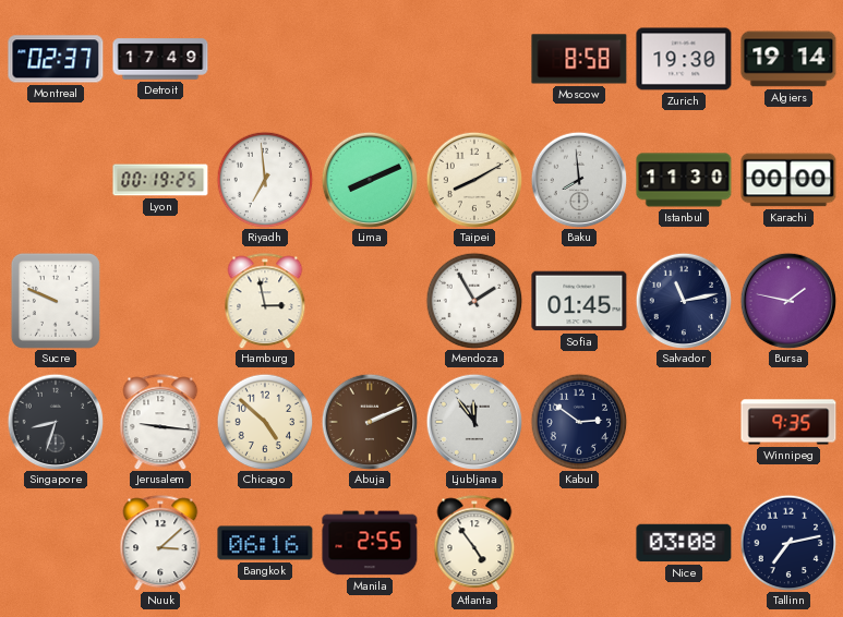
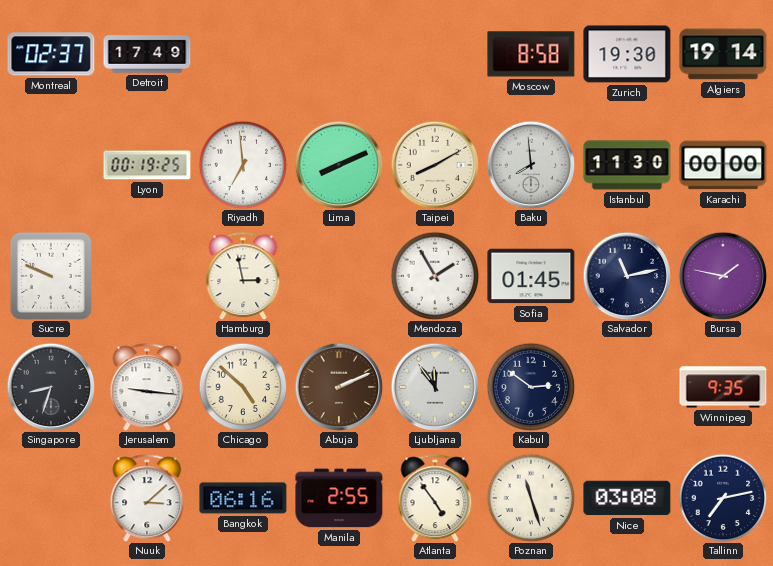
Poznan: none -> 11:27
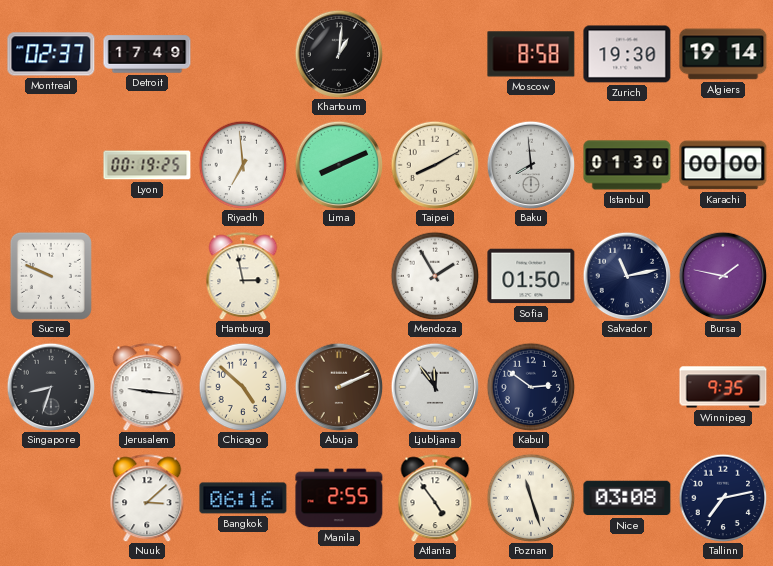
Khartoum: none -> 1:01
Istanbul: 11:30 -> 01:30
Sofia: 01:45 -> 01:50
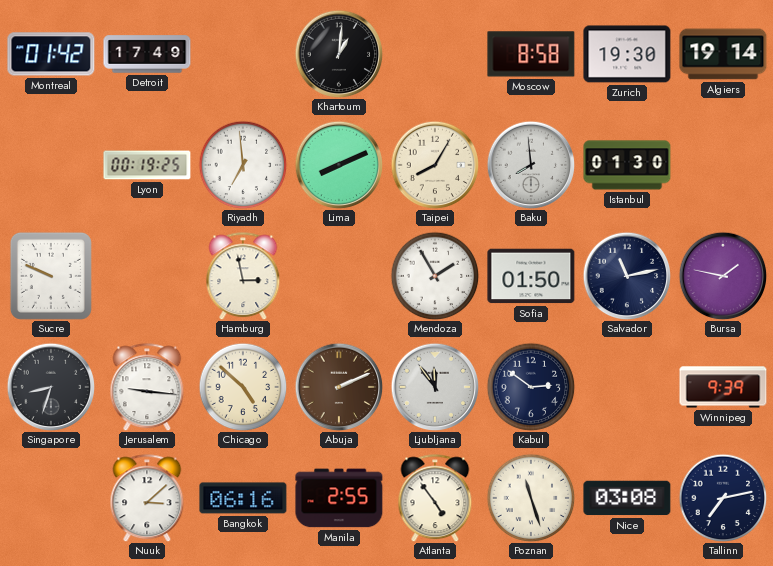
Montreal: 02:37 -> 01:42
Taipei: 8:10 -> 8:05
Karachi: 00:00 -> none
Winnipeg: 9:35 -> 9:39
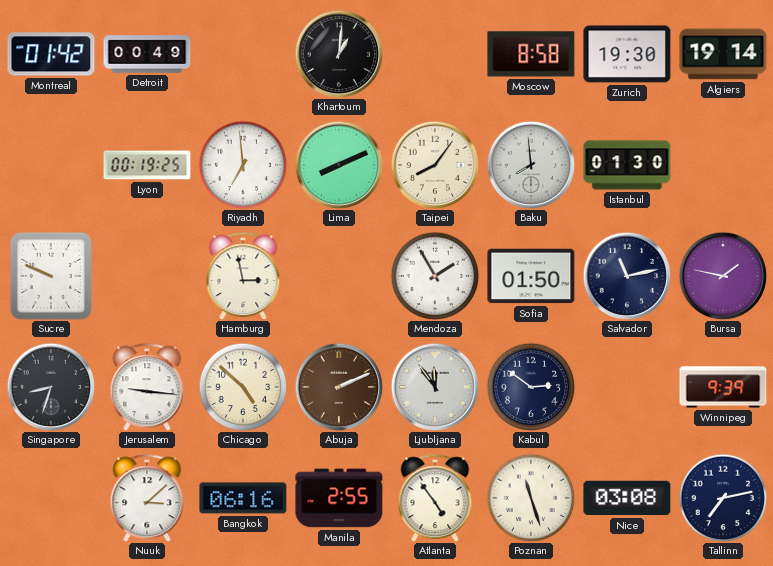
Detroit: 17:49 -> 00:49
Taipei: 8:05 -> 8:06
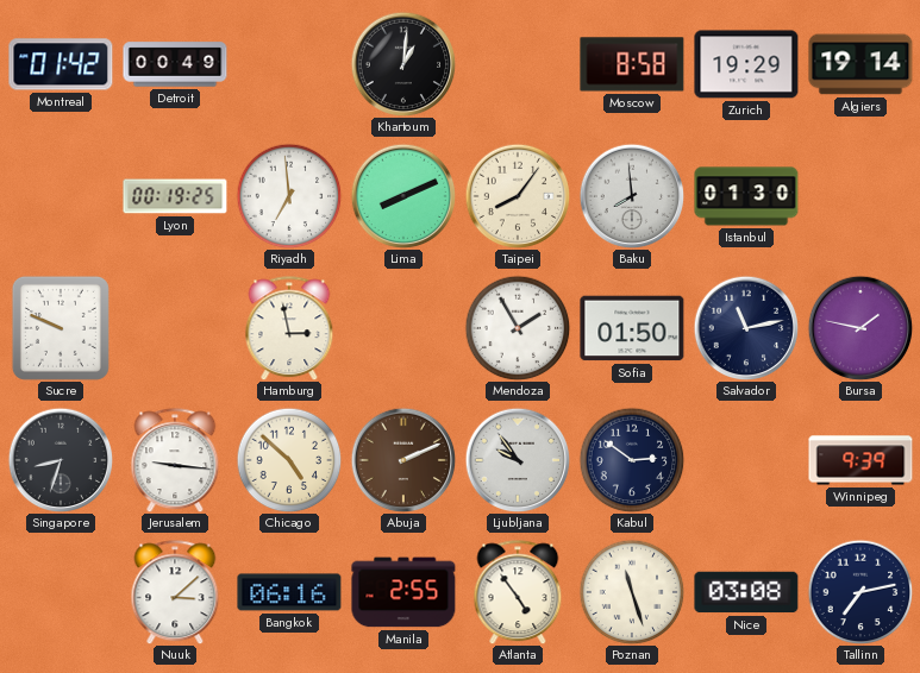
Zurich: 19:30 -> 19:29
Ljubljana: 11:54 -> 9:54
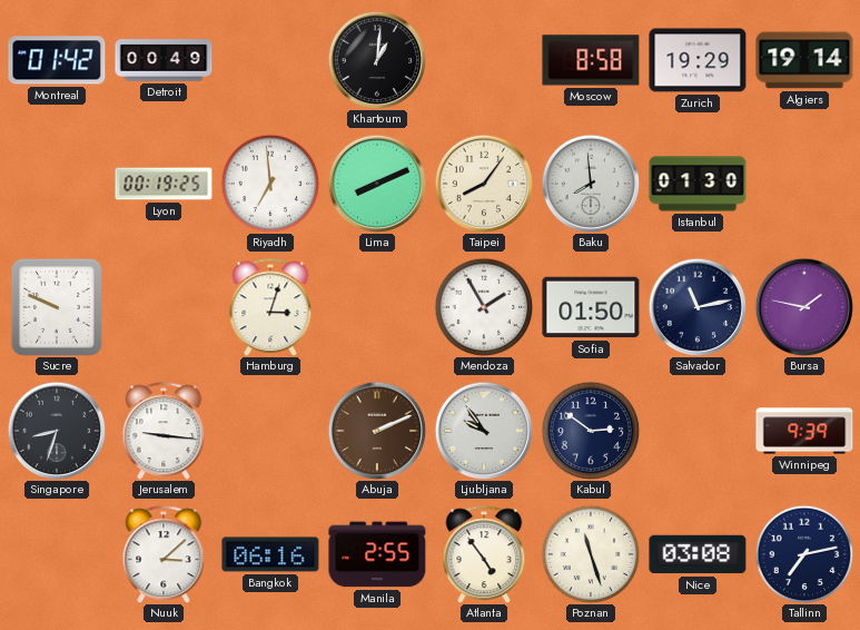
Hamburg: 2:58 -> 3:03
Chicago: 4:52 -> none
